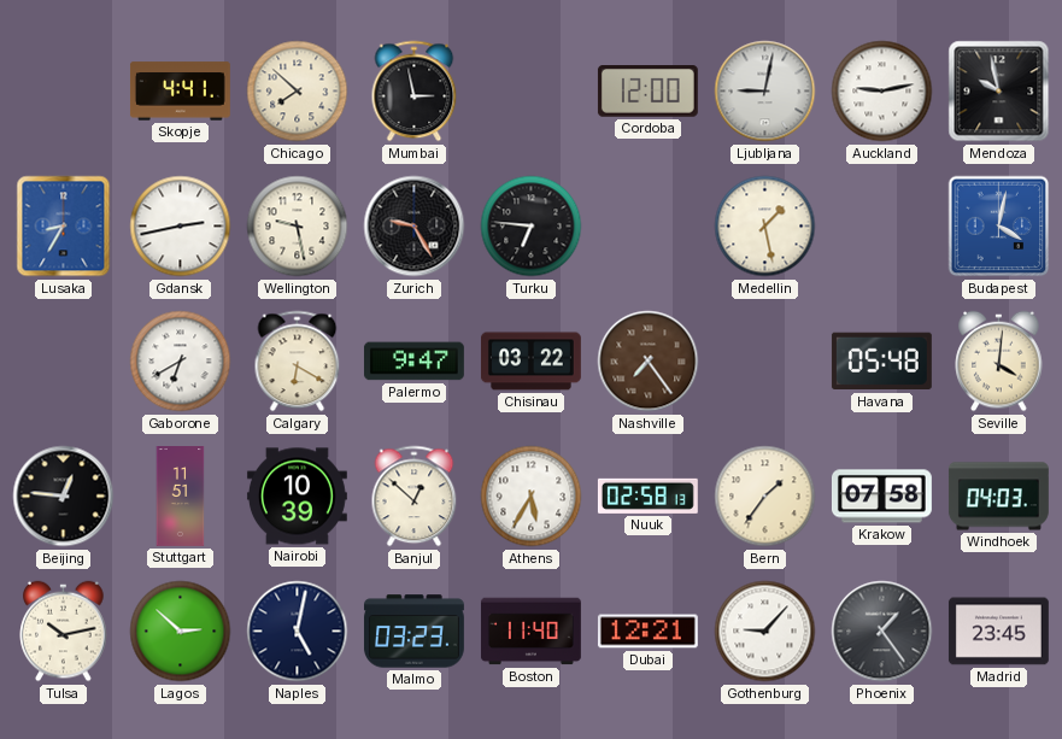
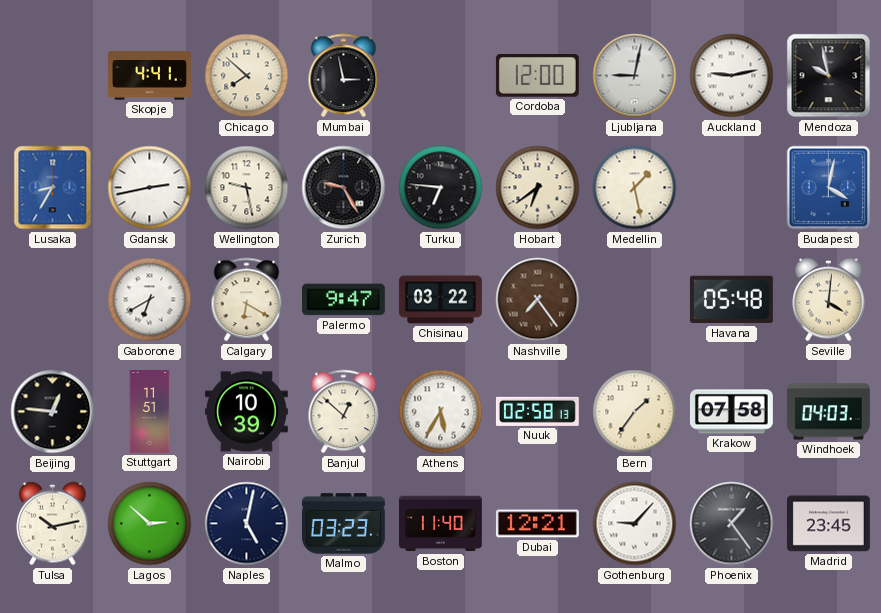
Hobart: none -> 6:39
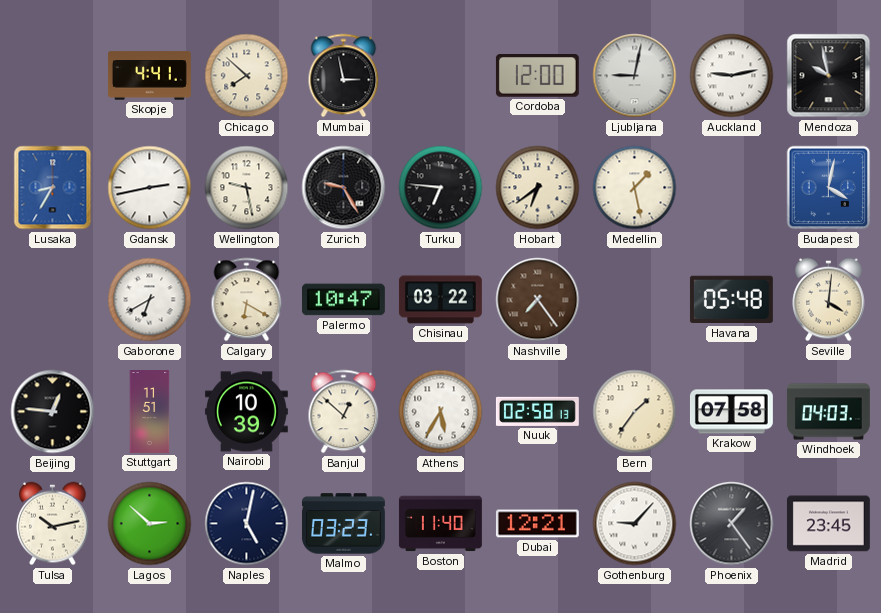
Palermo: 9:47 -> 10:47
